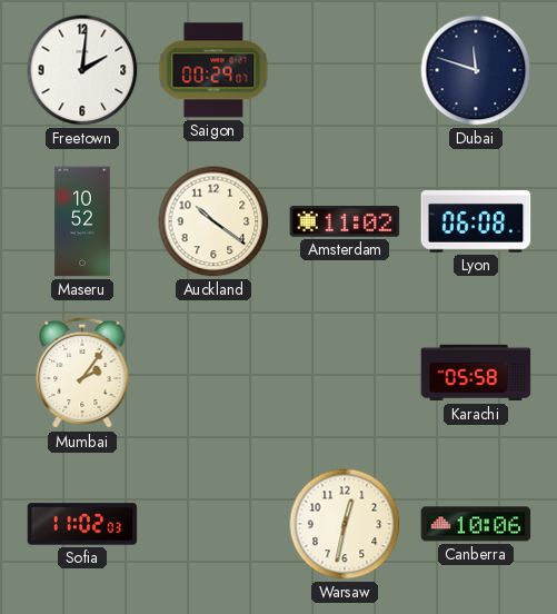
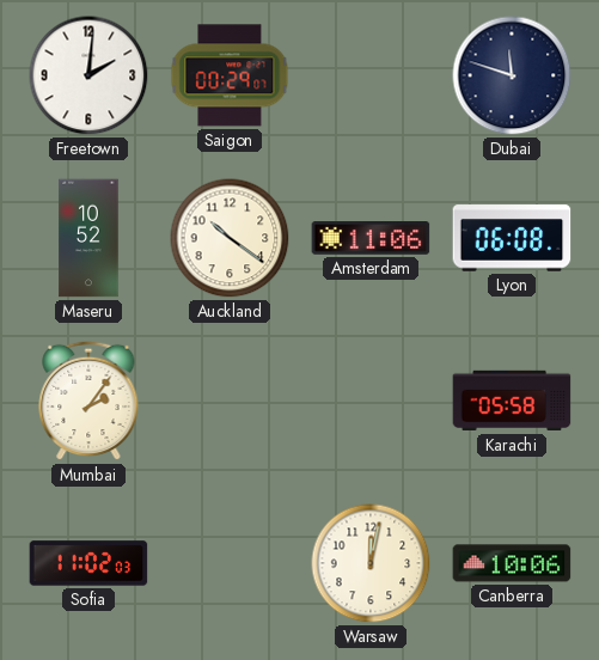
Amsterdam: 11:02 -> 11:06
Warsaw: 12:32 -> 12:02
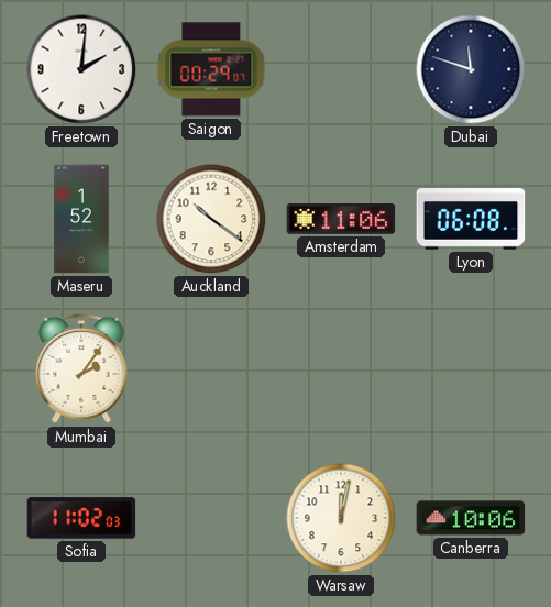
Maseru: 10:52 -> 1:52
Karachi: 05:58 -> none
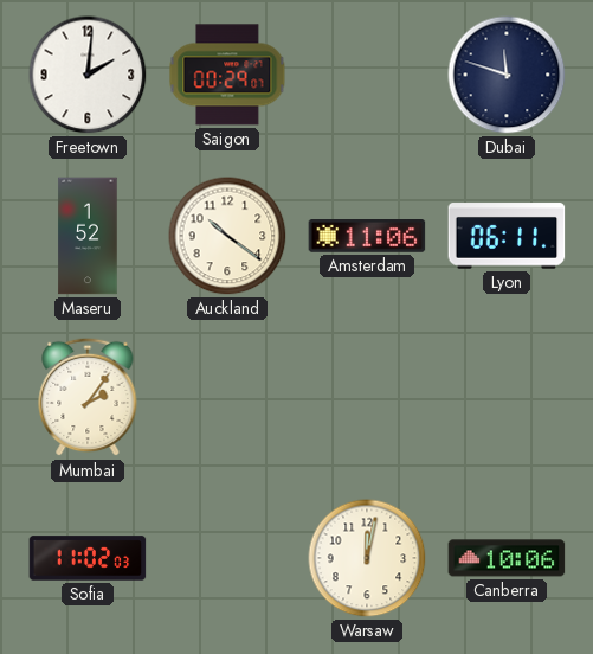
Lyon: 06:08 -> 06:11
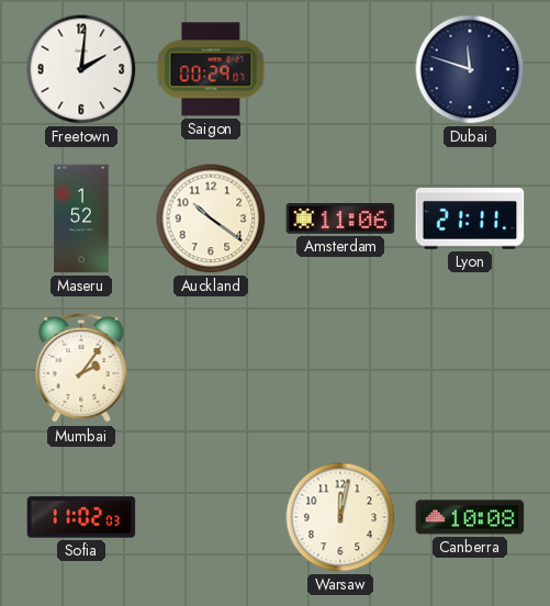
Lyon: 06:11 -> 21:11
Canberra: 10:06 -> 10:08
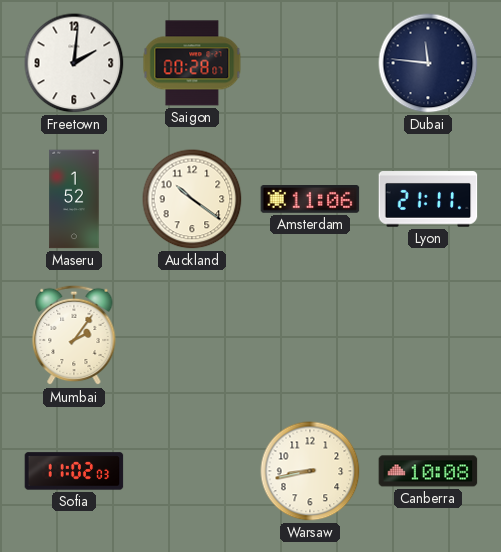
Saigon: 00:29 -> 00:28
Dubai: 11:48 -> 11:46
Warsaw: 12:02 -> 8:43
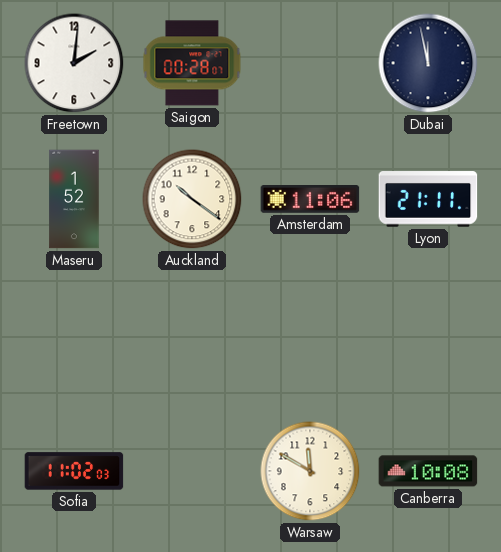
Dubai: 11:46 -> 11:58
Mumbai: 2:06 -> none
Warsaw: 8:43 -> 11:50
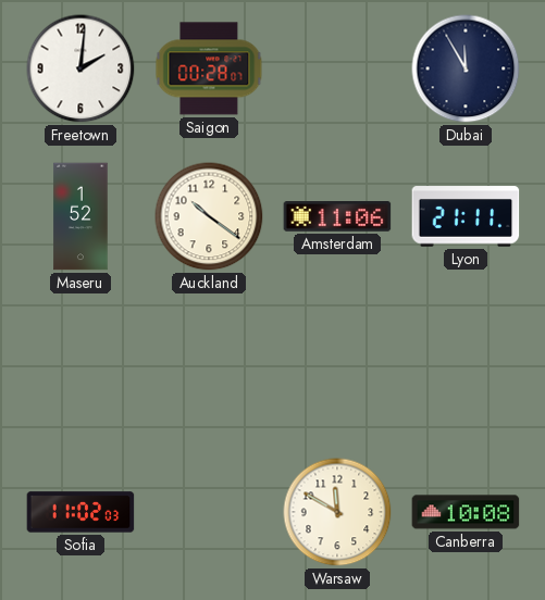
Dubai: 11:58 -> 11:55
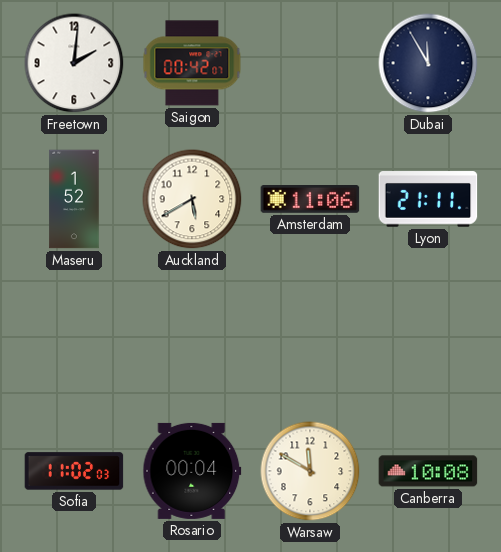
Saigon: 00:28 -> 00:42
Auckland: 10:21 -> 5:40
Rosario: none -> 00:04
